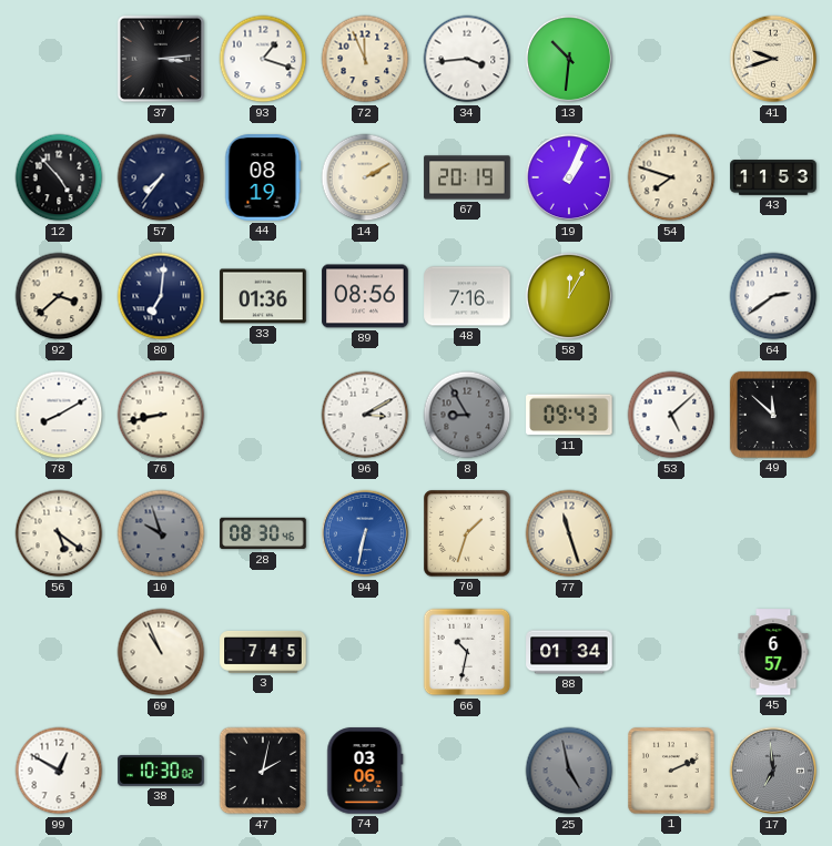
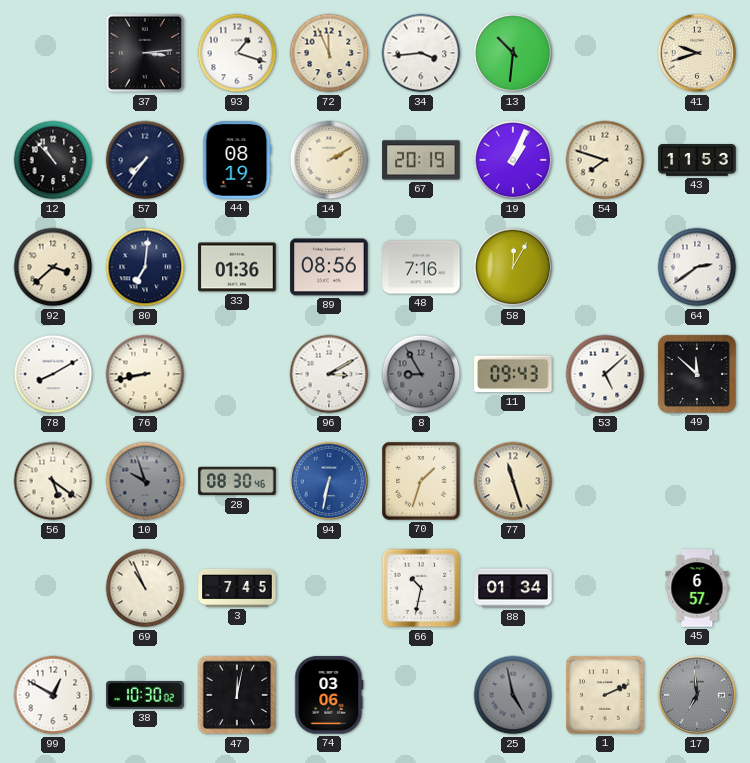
12: 4:53 -> 10:53
47: 2:02 -> 12:02
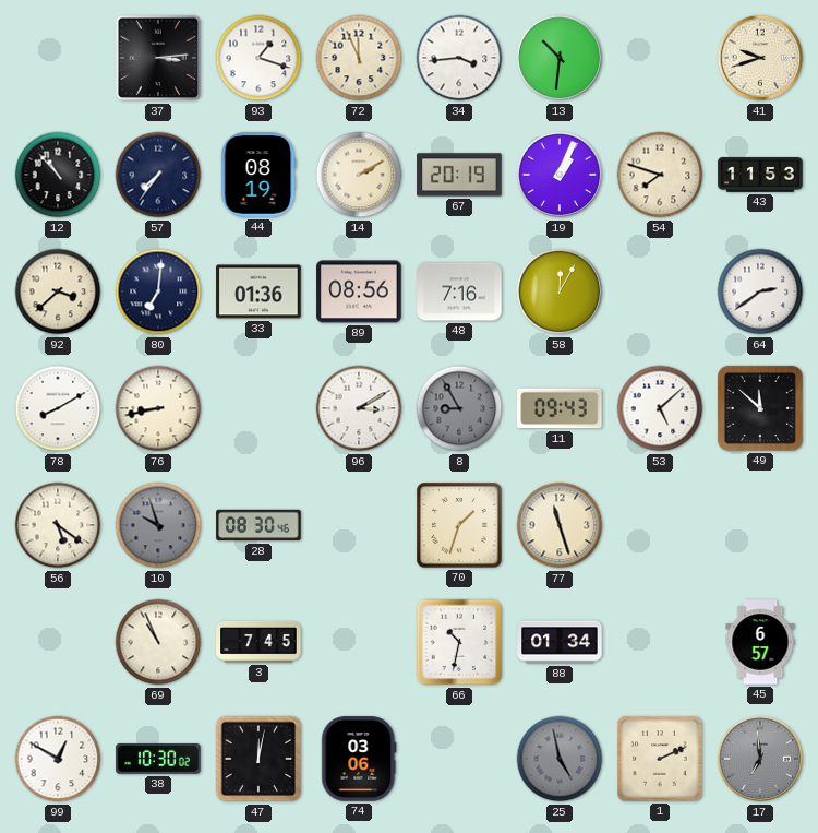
94: 6:32 -> none
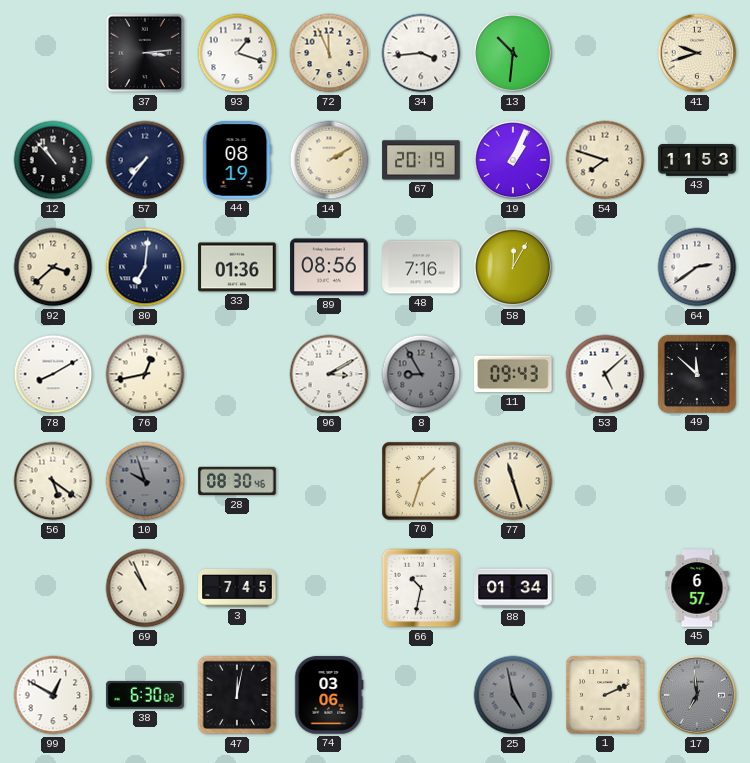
76: 8:43 -> 12:43
38: 10:30 -> 6:30
